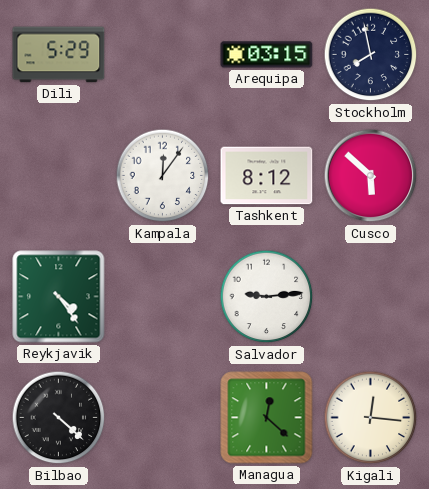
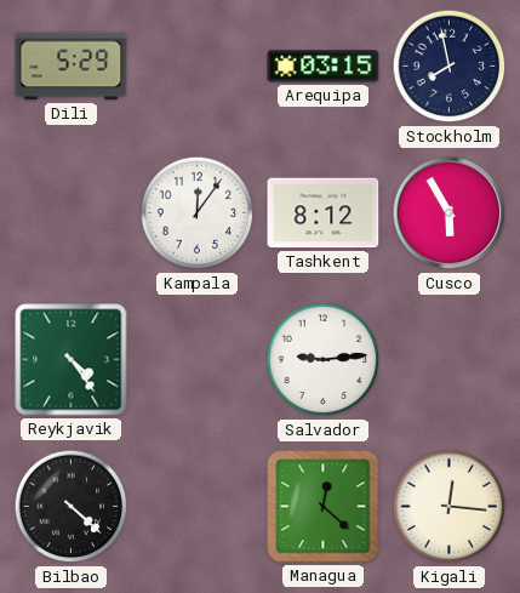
Cusco: 5:52 -> 5:55
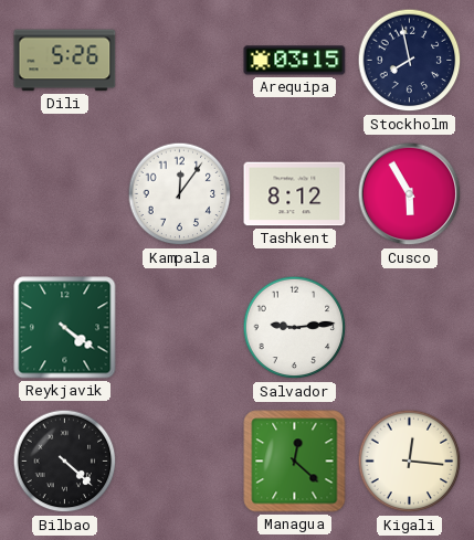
Dili: 5:29 -> 5:26
Reykjavik: 4:24 -> 4:21
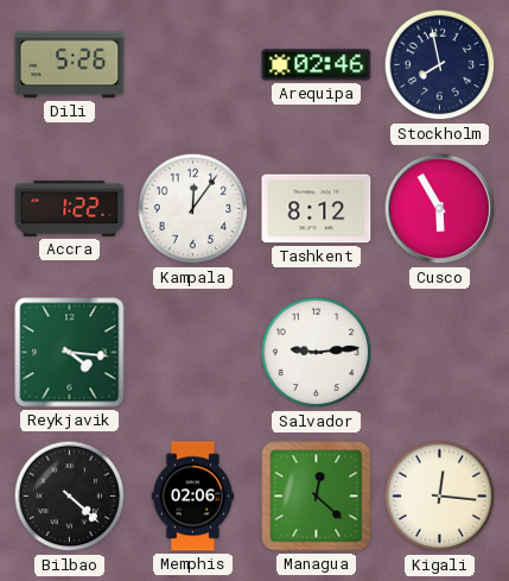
Arequipa: 03:15 -> 02:46
Accra: none -> 1:22
Reykjavik: 4:21 -> 4:16
Memphis: none -> 02:06
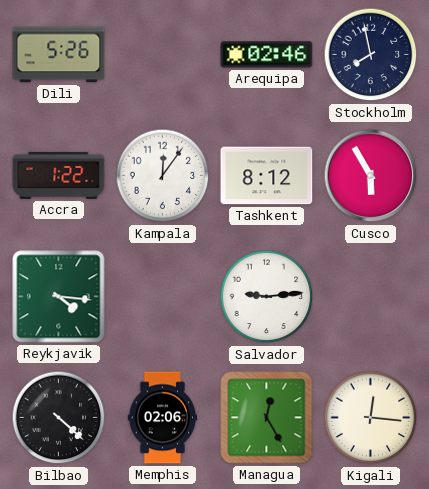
Managua: 12:22 -> 12:25
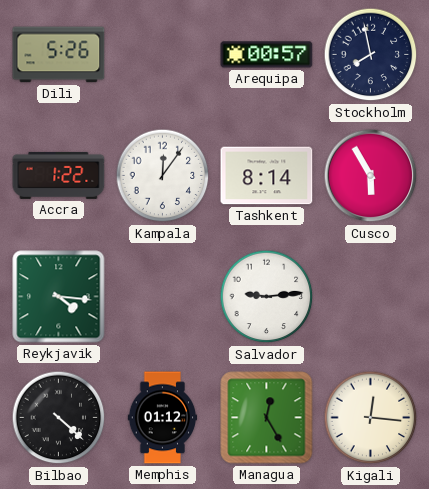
Arequipa: 02:46 -> 00:57
Tashkent: 8:12 -> 8:14
Memphis: 02:06 -> 01:12
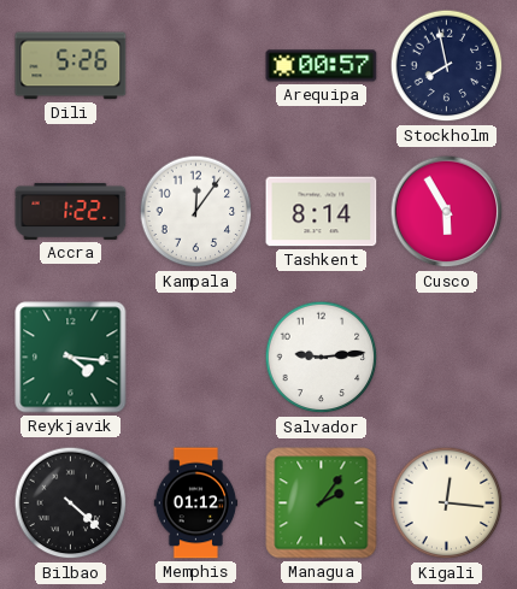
Managua: 12:25 -> 2:06
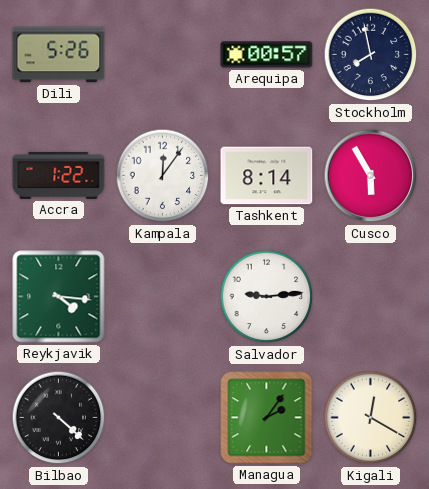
Memphis: 01:12 -> none
Kigali: 12:16 -> 12:20
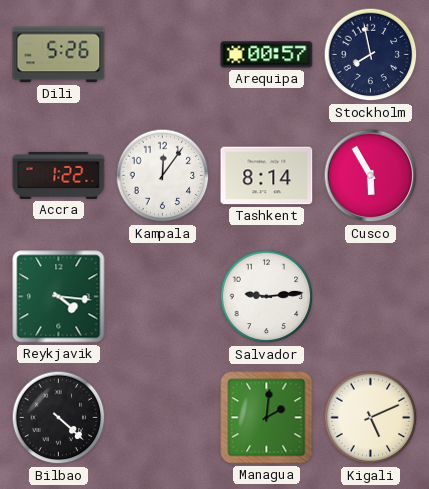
Managua: 2:06 -> 2:01
Kigali: 12:20 -> 5:11
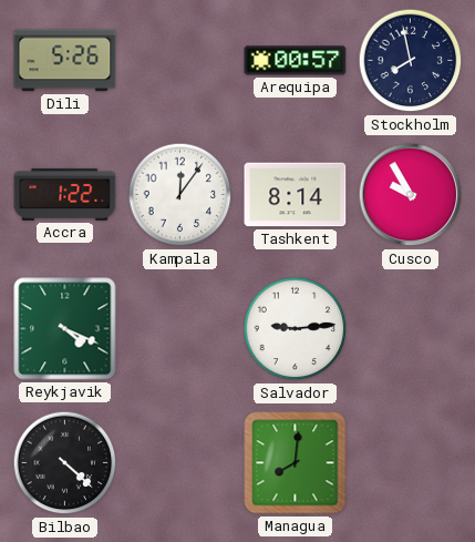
Cusco: 5:55 -> 9:55
Reykjavik: 4:16 -> 4:19
Managua: 2:01 -> 8:01
Kigali: 5:11 -> none
